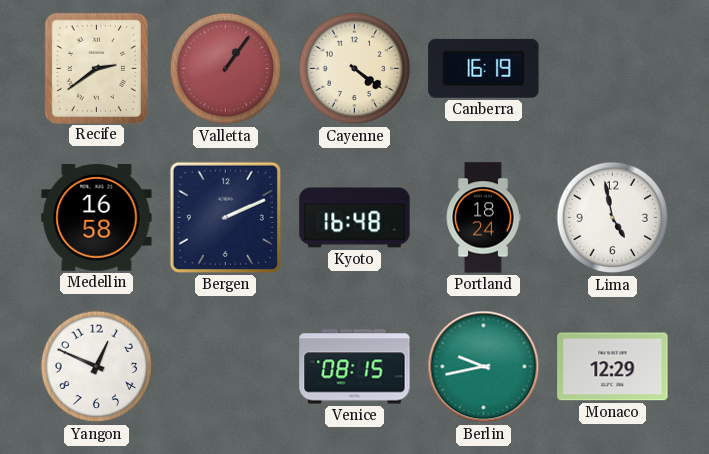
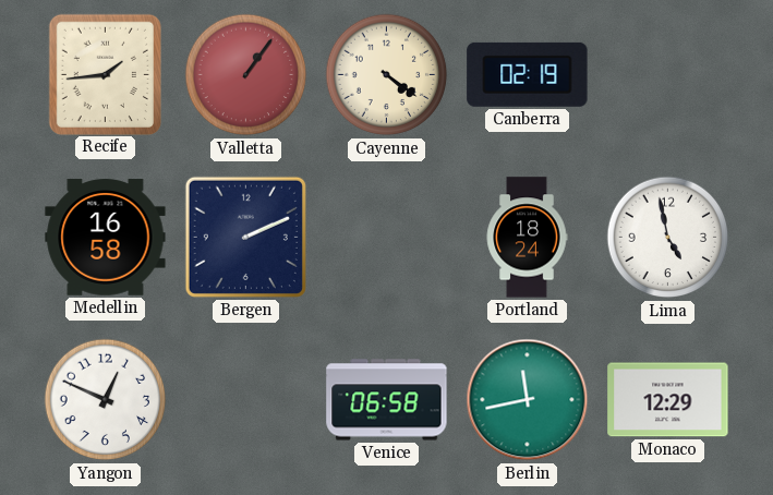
Recife: 2:39 -> 1:44
Canberra: 16:19 -> 02:19
Kyoto: 16:48 -> none
Venice: 08:15 -> 06:58
Berlin: 9:43 -> 11:43
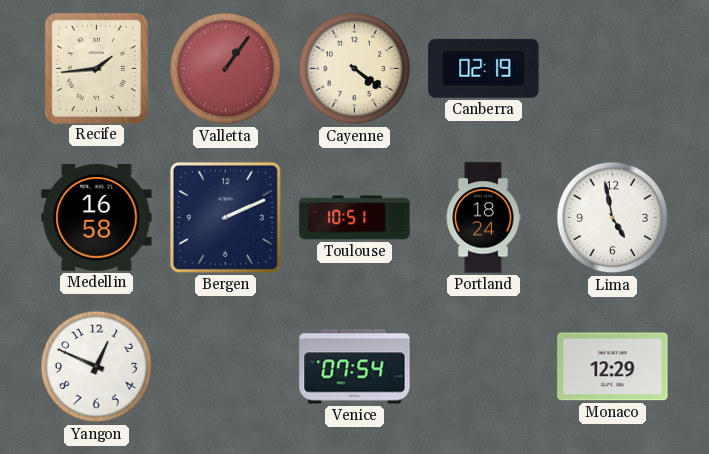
Toulouse: none -> 10:51
Venice: 06:58 -> 07:54
Berlin: 11:43 -> none
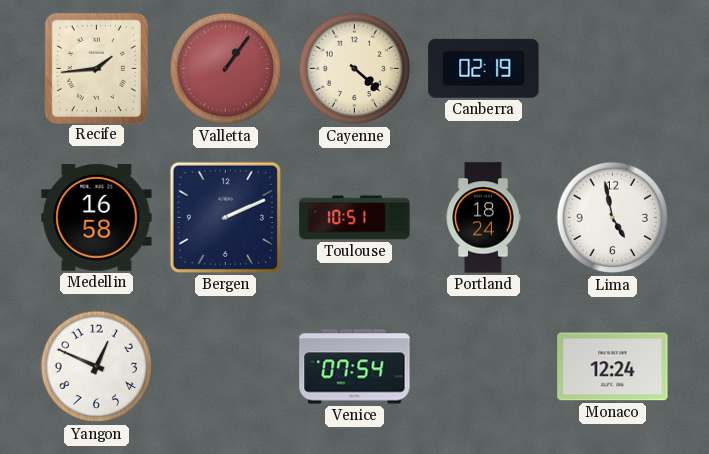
Cayenne: 4:21 -> 4:22
Monaco: 12:29 -> 12:24
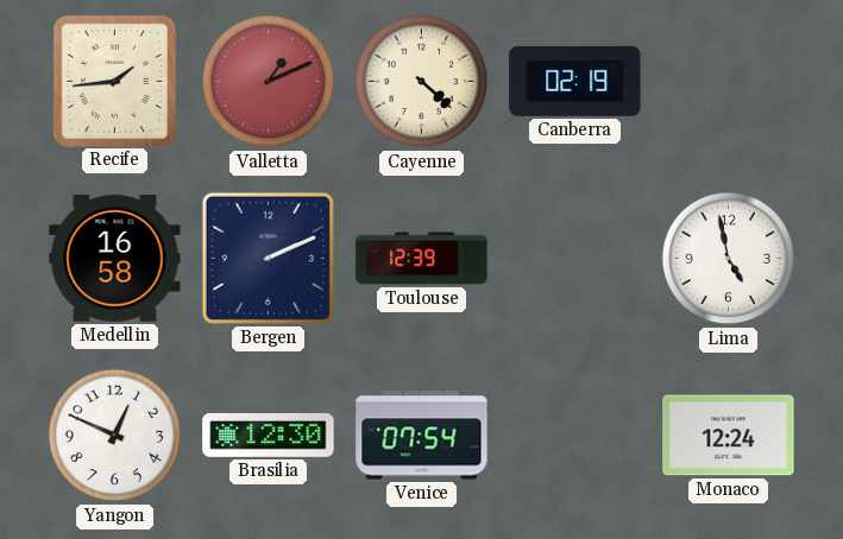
Valletta: 1:06 -> 1:11
Toulouse: 10:51 -> 12:39
Portland: 18:24 -> none
Brasilia: none -> 12:30
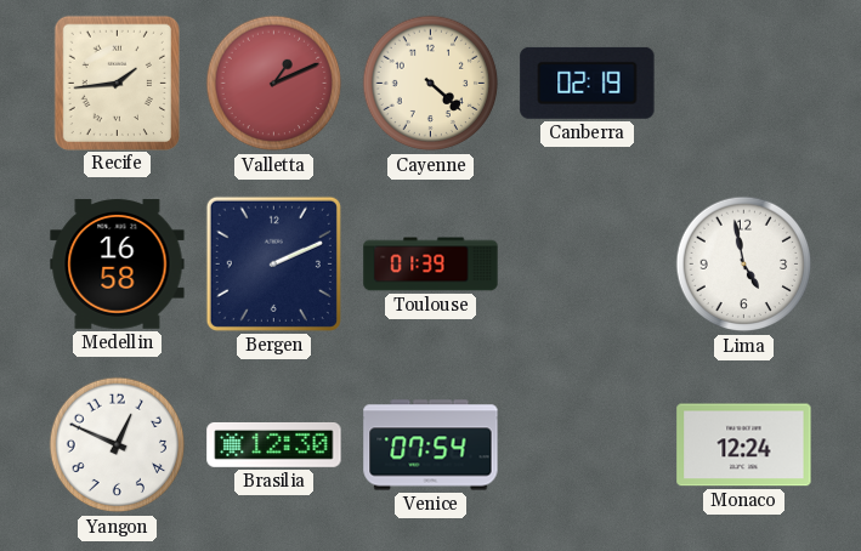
Toulouse: 12:39 -> 01:39
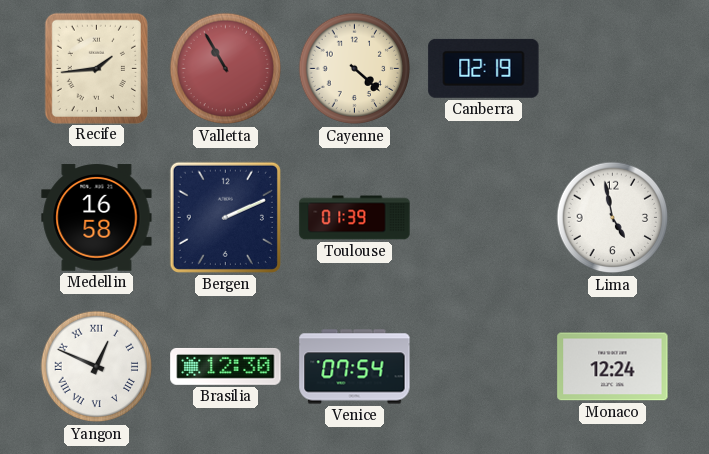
Valletta: 1:11 -> 10:55
Yangon numerals: Arabic -> Roman
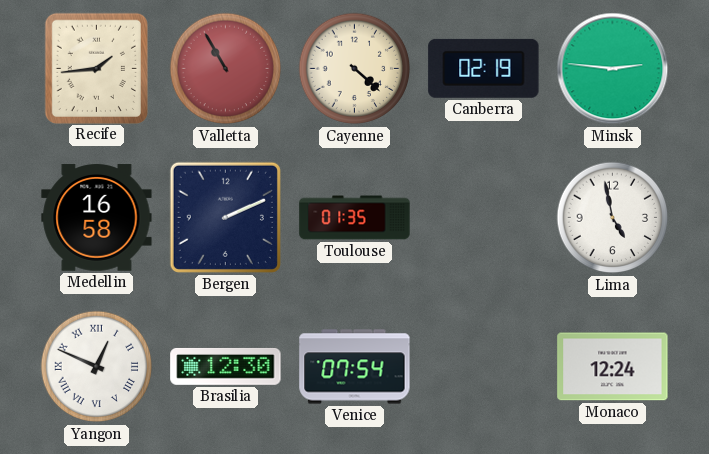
Minsk: none -> 2:46
Toulouse: 01:39 -> 01:35
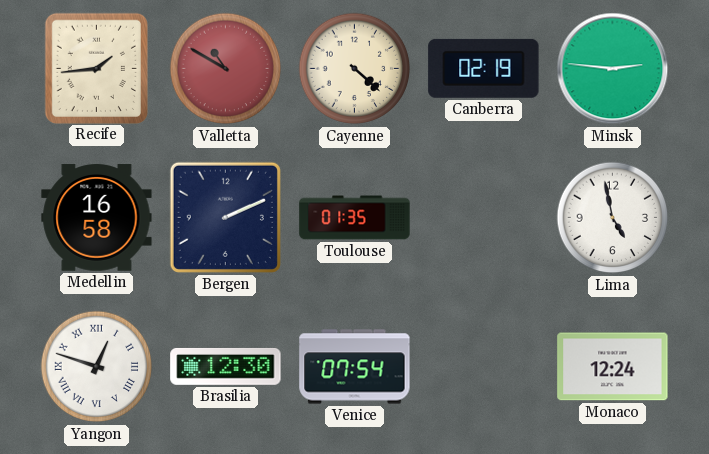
Valletta: 10:55 -> 10:50
Yangon: 12:49 -> 12:48
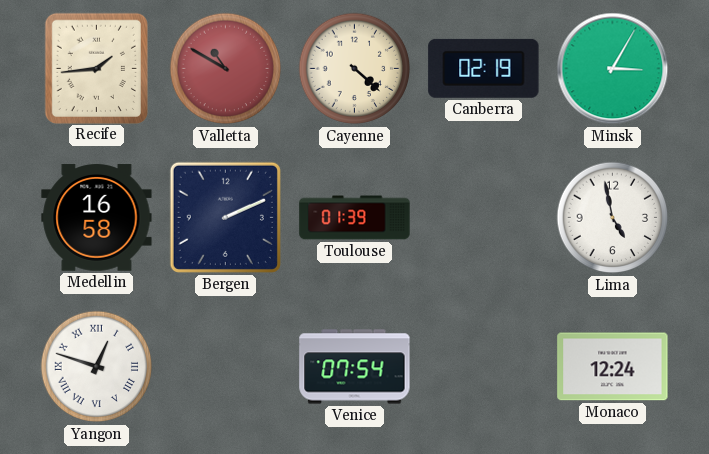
Minsk: 2:46 -> 3:05
Toulouse: 01:35 -> 01:39
Brasilia: 12:30 -> none
